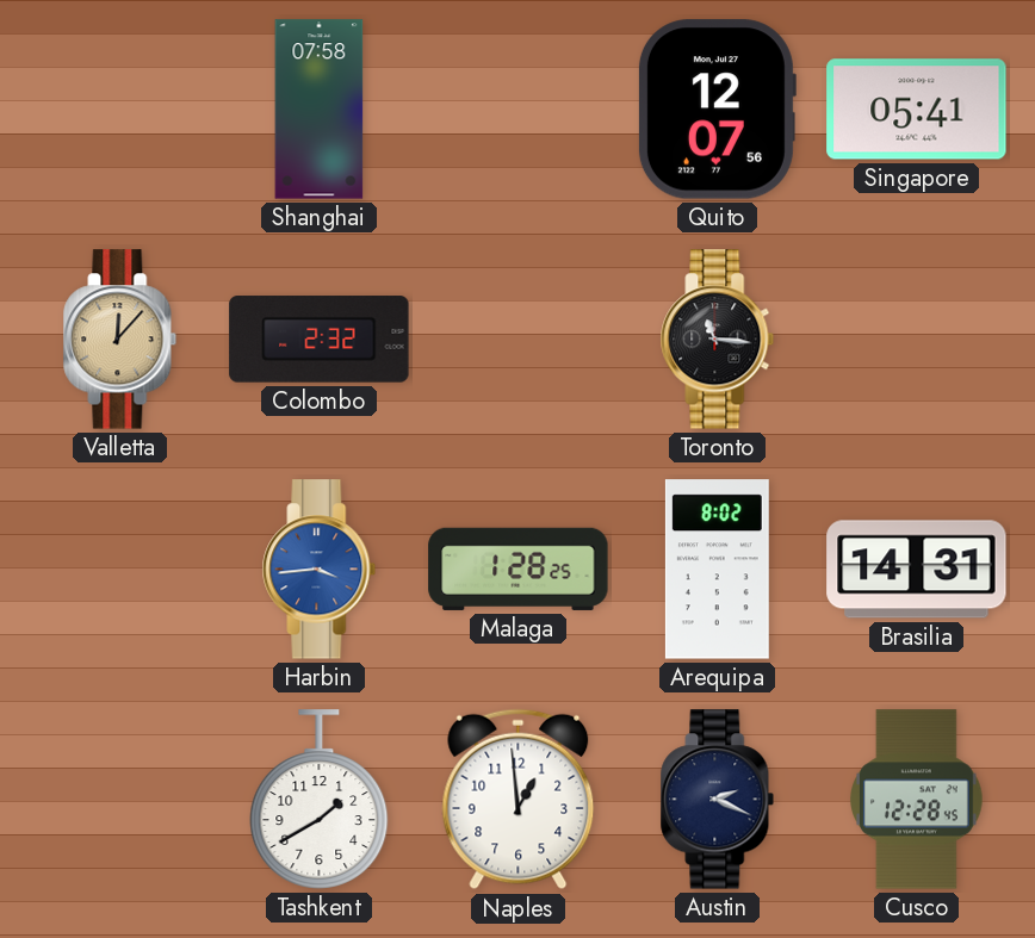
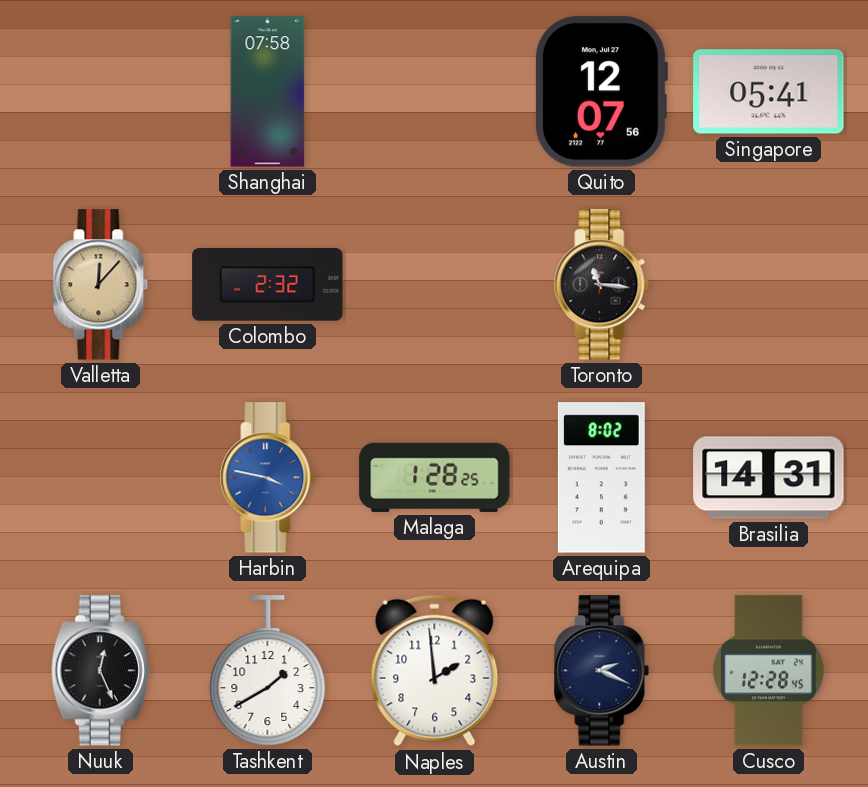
Harbin: 3:44 -> 3:47
Nuuk: none -> 12:26
Naples: 12:59 -> 1:59
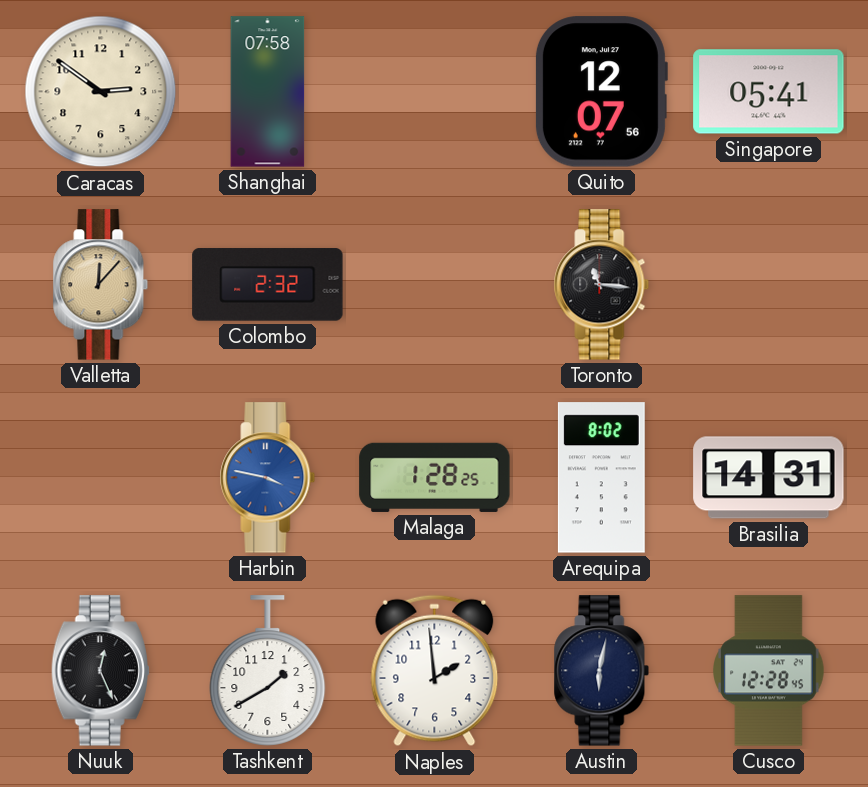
Caracas: none -> 2:51
Austin: 2:19 -> 6:02
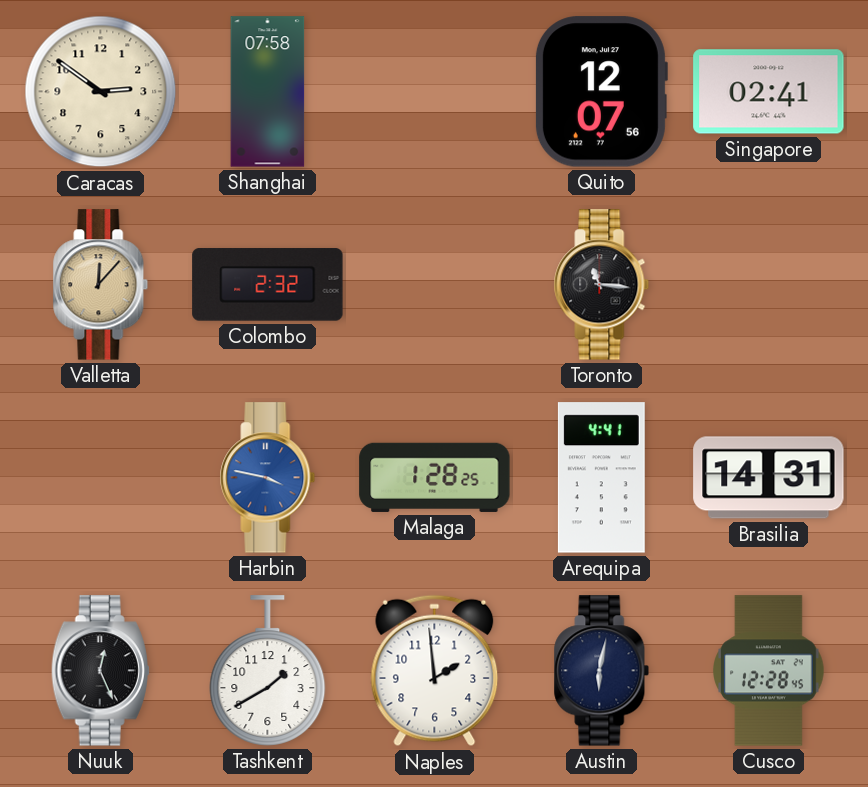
Singapore: 05:41 -> 02:41
Arequipa: 8:02 -> 4:41
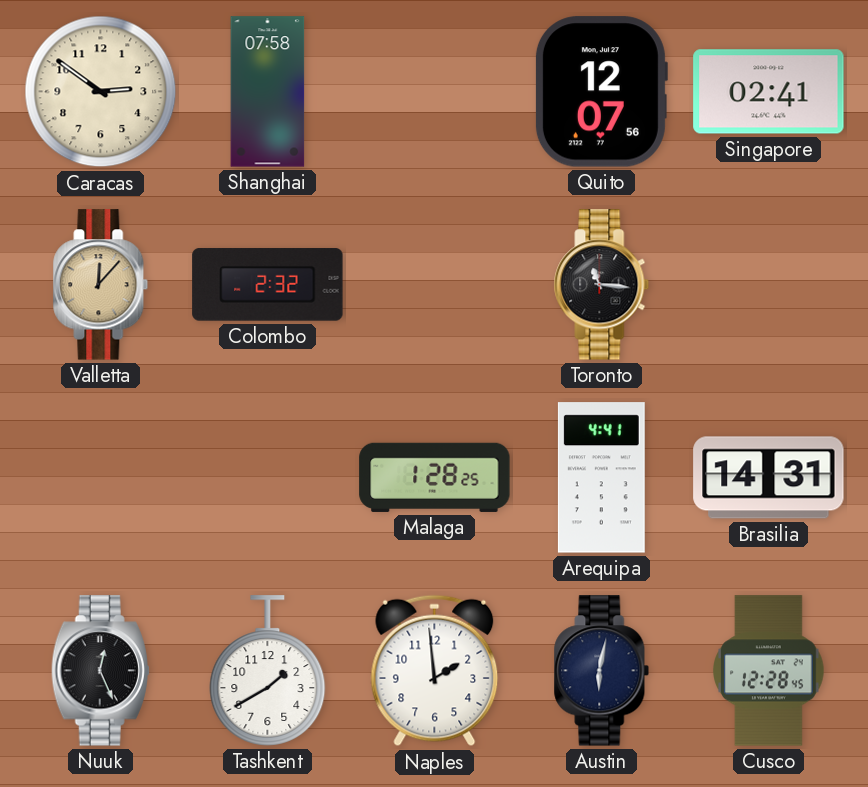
Harbin: 3:47 -> none
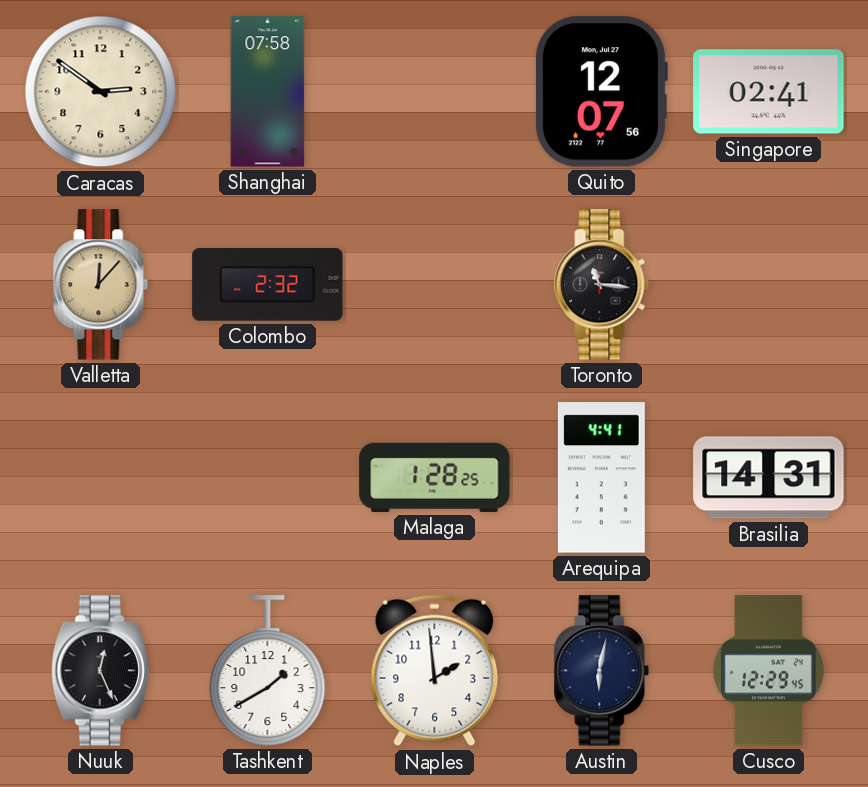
Cusco: 12:28 -> 12:29
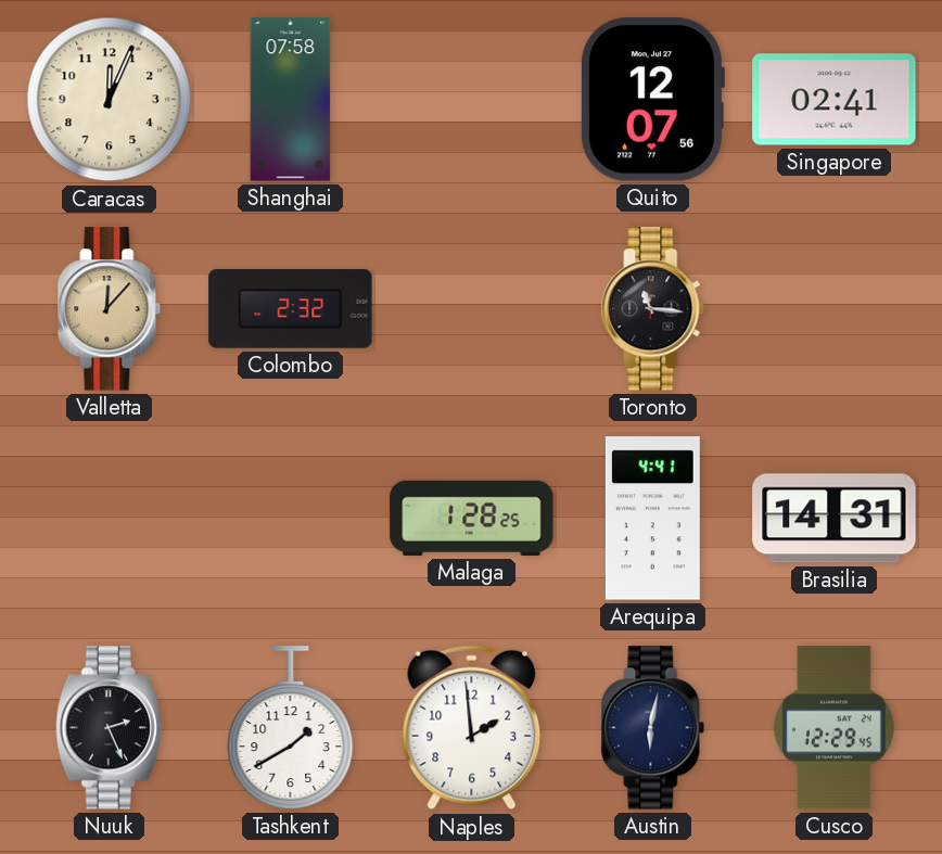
Caracas: 2:51 -> 12:04
Nuuk: 12:26 -> 2:26
